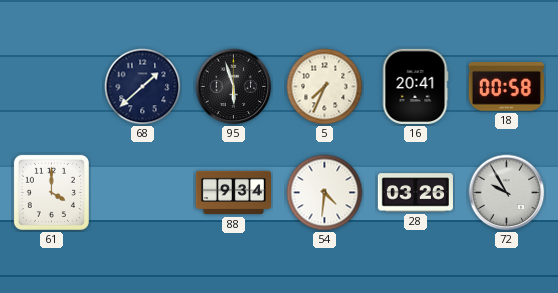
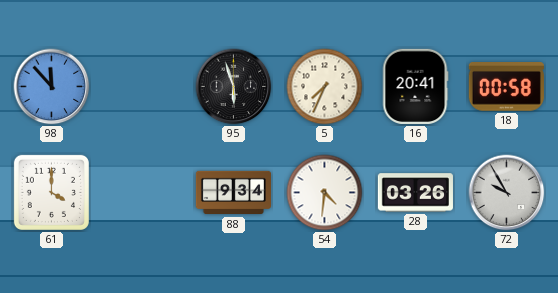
98: none -> 11:53
68: 1:38 -> none
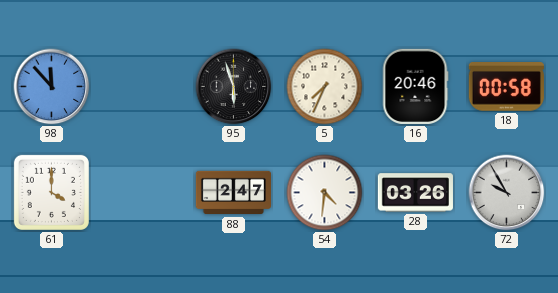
16: 20:41 -> 20:46
88: 9:34 -> 2:47
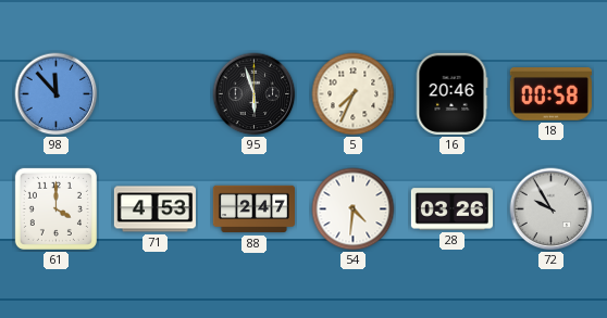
71: none -> 4:53
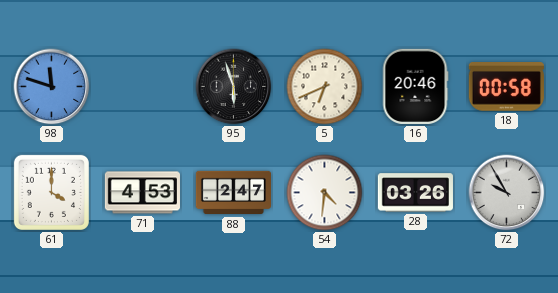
98: 11:53 -> 11:48
5: 7:34 -> 6:41
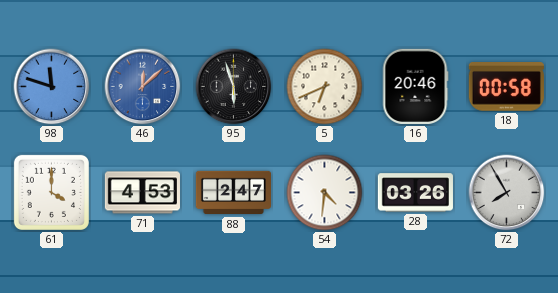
46: none -> 12:08
72: 9:55 -> 7:55
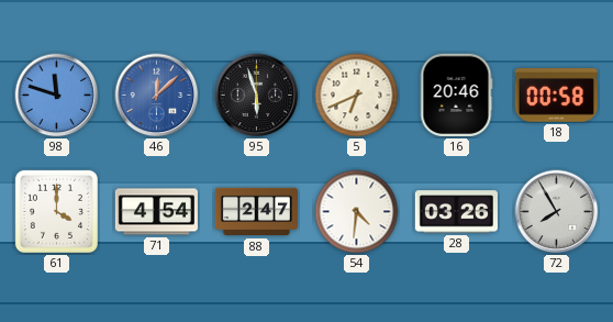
71: 4:53 -> 4:54
